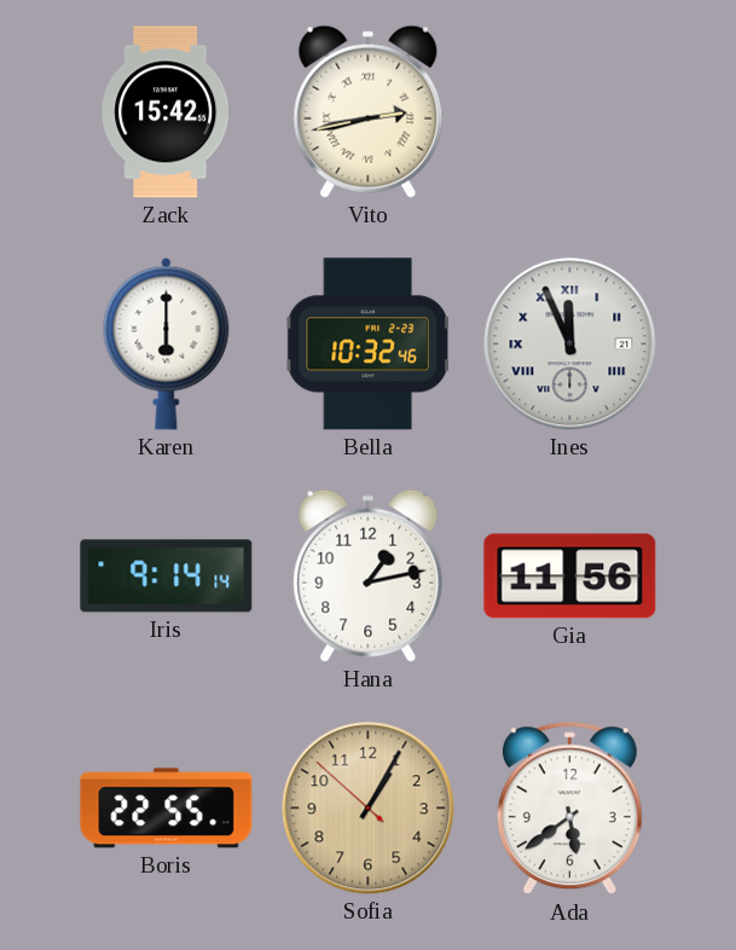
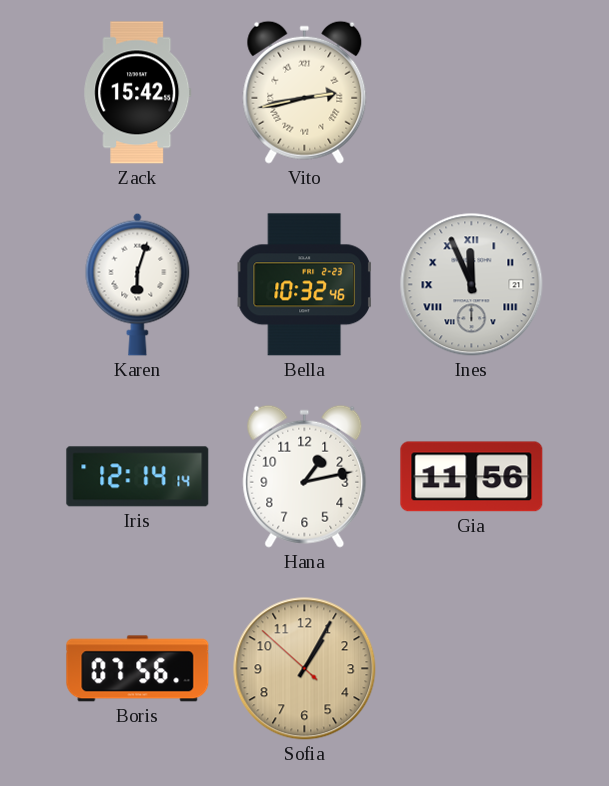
Karen: 6:00 -> 6:03
Iris: 9:14 -> 12:14
Boris: 22:55 -> 07:56
Ada: 5:39 -> none
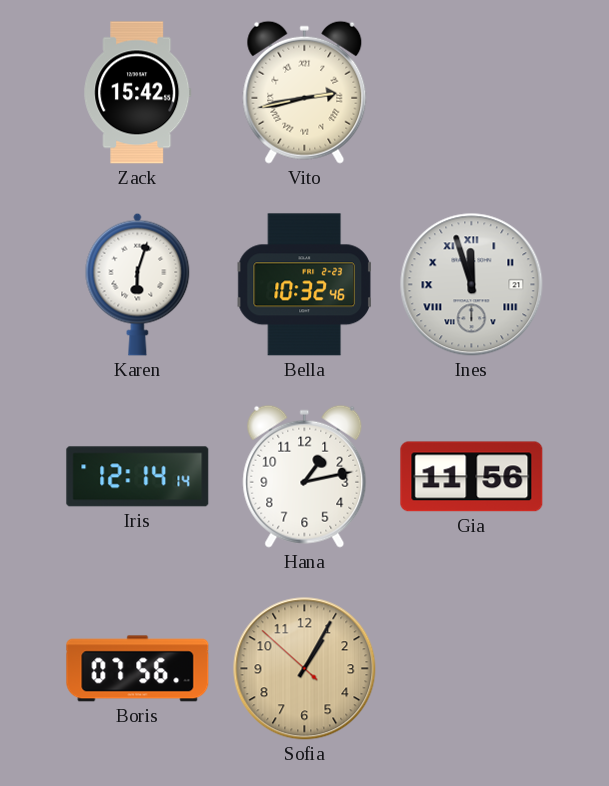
Ines: 11:56 -> 11:57
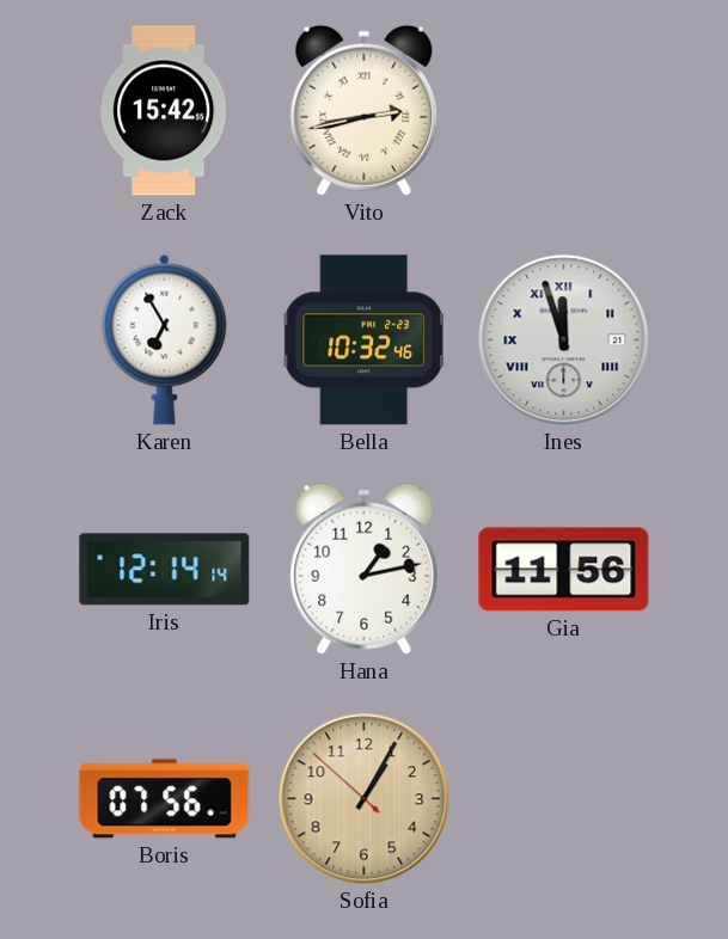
Karen: 6:03 -> 6:55
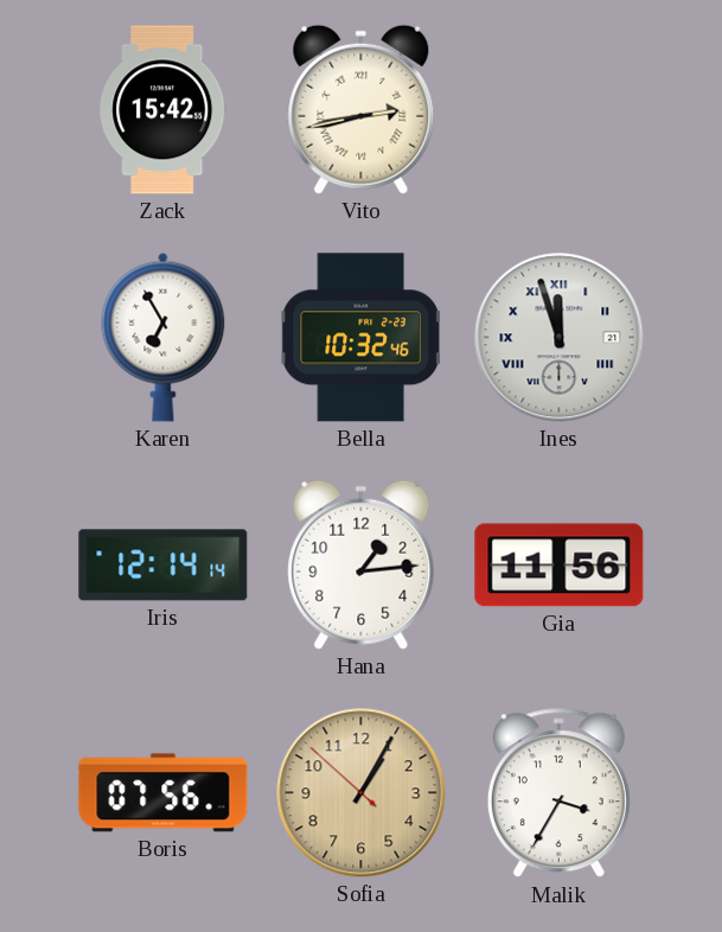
Hana: 1:13 -> 1:14
Malik: none -> 3:35
